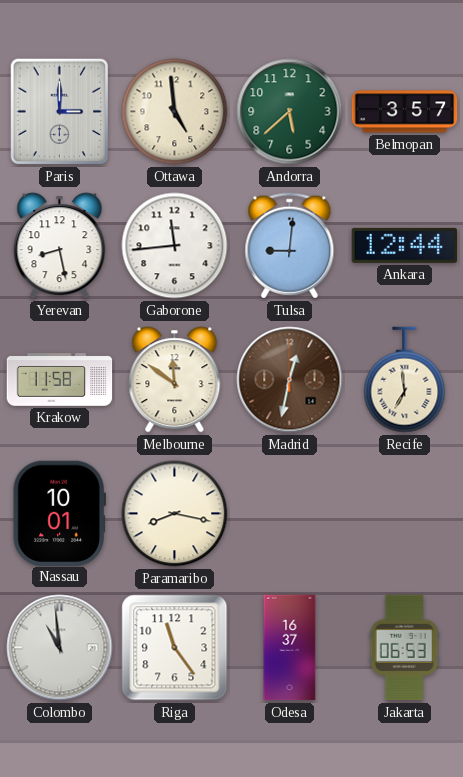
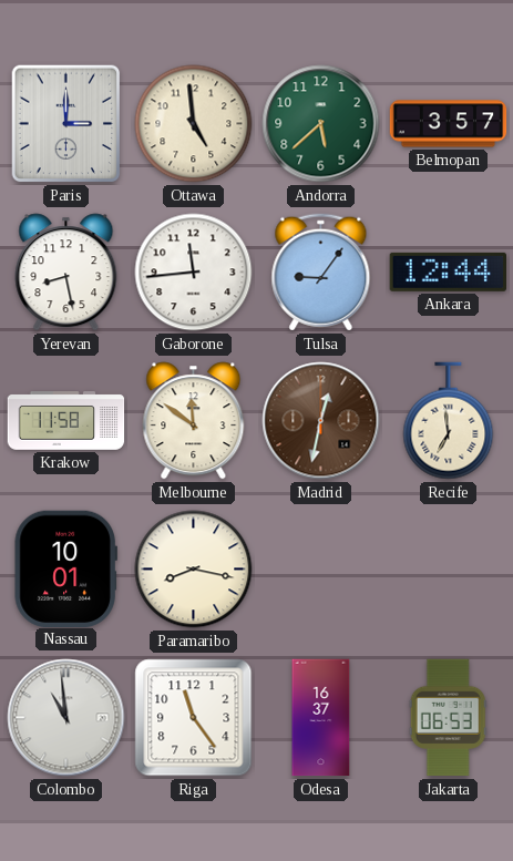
Tulsa: 9:01 -> 9:06
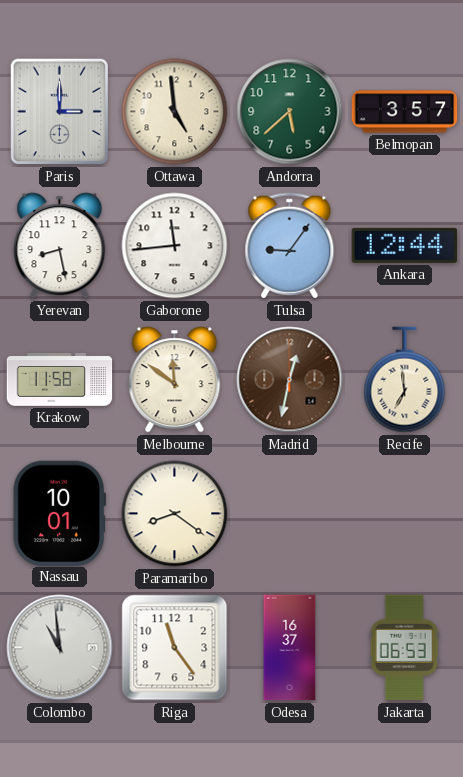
Paramaribo: 8:17 -> 8:21
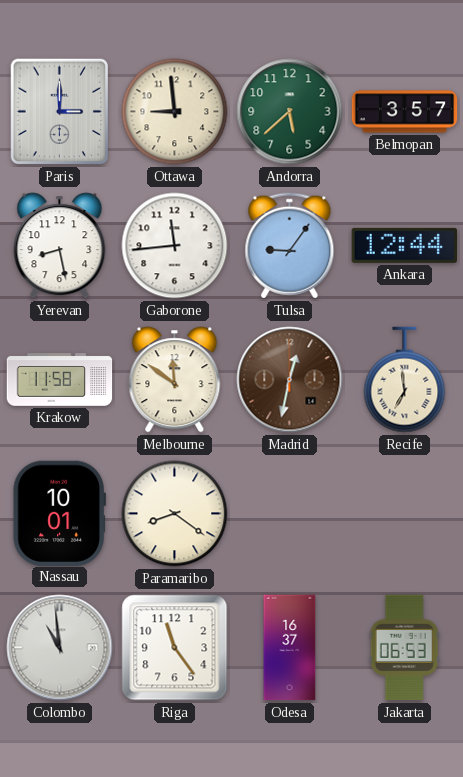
Ottawa: 4:59 -> 8:59
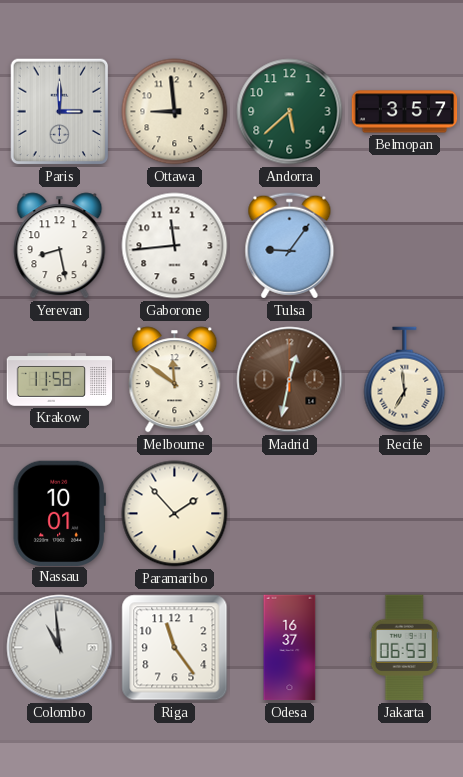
Ankara: 12:44 -> none
Paramaribo: 8:21 -> 1:53
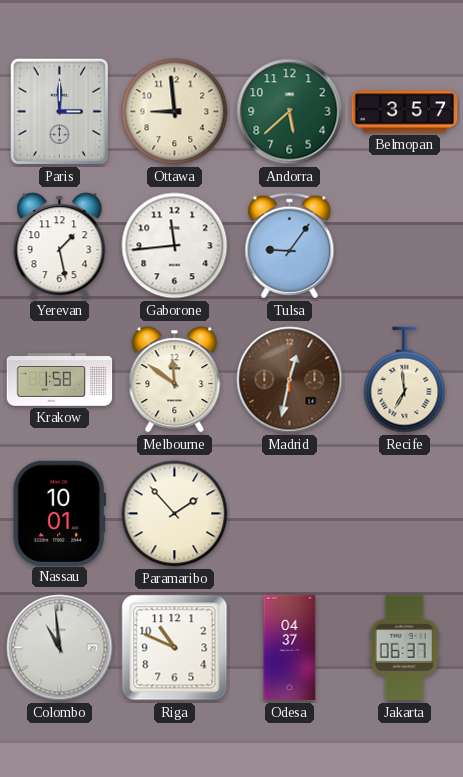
Yerevan: 8:28 -> 1:28
Krakow: 11:58 -> 1:58
Riga: 11:24 -> 10:49
Odesa: 16:37 -> 04:37
Jakarta: 06:53 -> 06:37
